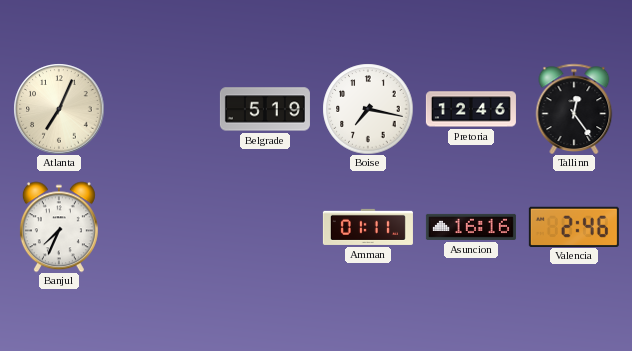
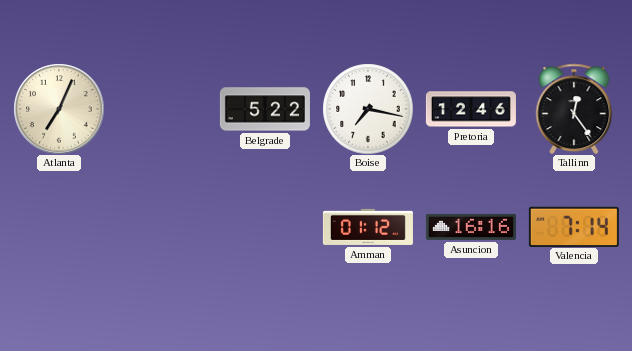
Belgrade: 5:19 -> 5:22
Banjul: 7:34 -> none
Amman: 01:11 -> 01:12
Valencia: 2:46 -> 7:14
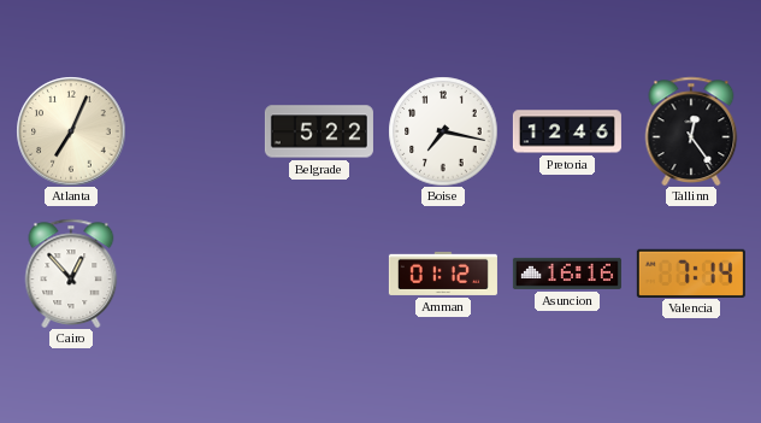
Cairo: none -> 12:53
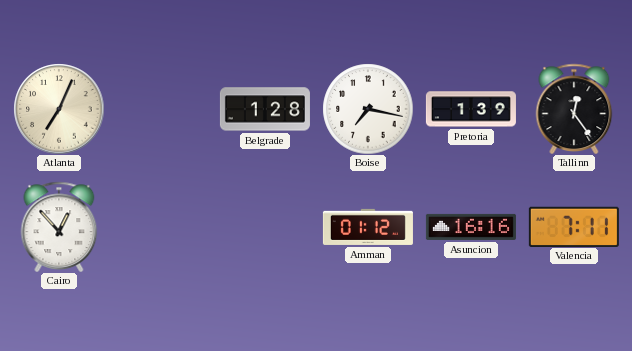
Belgrade: 5:22 -> 1:28
Pretoria: 12:46 -> 1:39
Valencia: 7:14 -> 7:11
